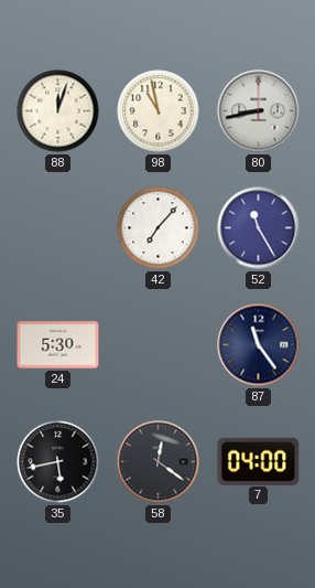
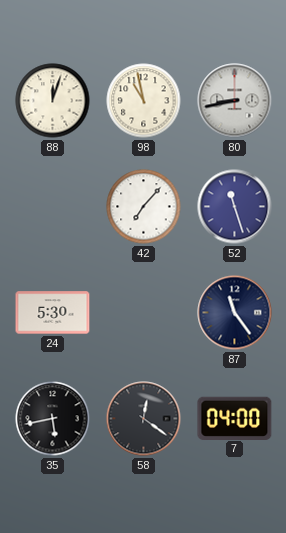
52: 11:25 -> 11:27
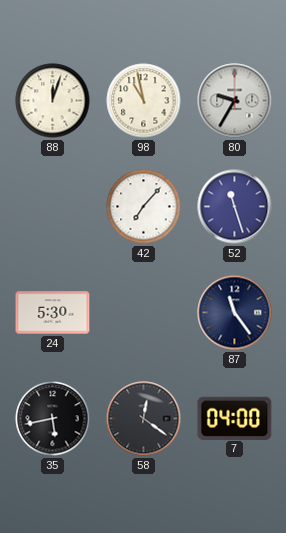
80: 8:43 -> 9:35
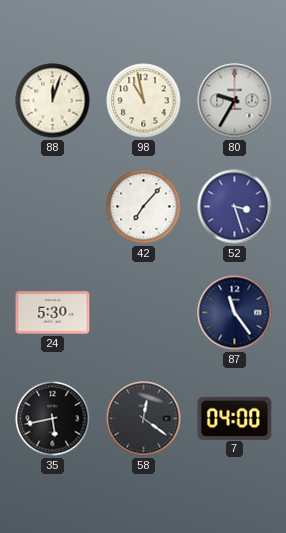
52: 11:27 -> 3:27
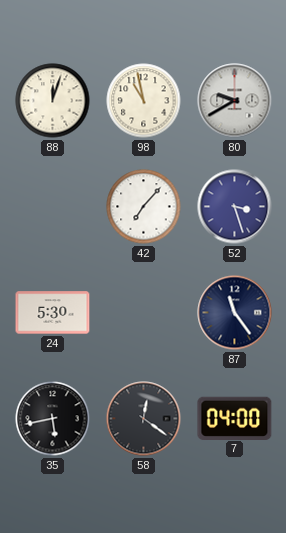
80: 9:35 -> 9:40
